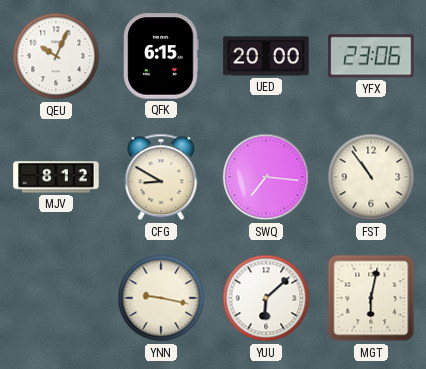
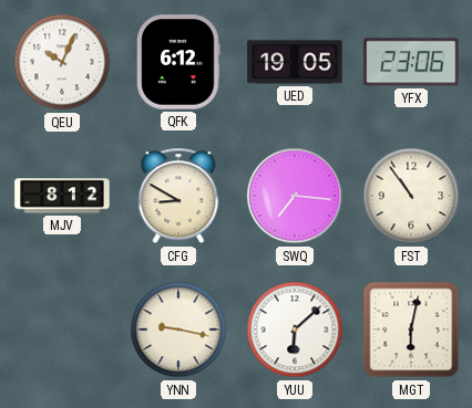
QFK: 6:15 -> 6:12
UED: 20:00 -> 19:05
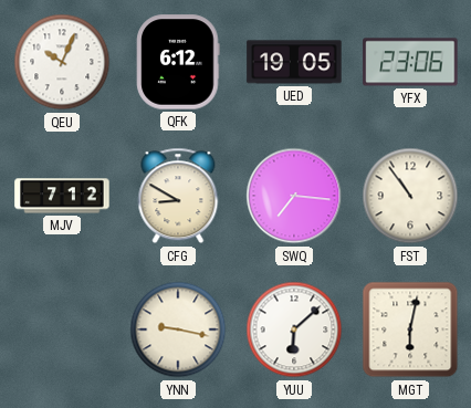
MJV: 8:12 -> 7:12
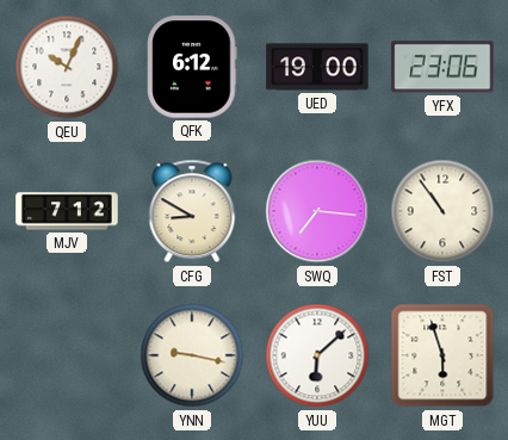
UED: 19:05 -> 19:00
MGT: 6:02 -> 5:57
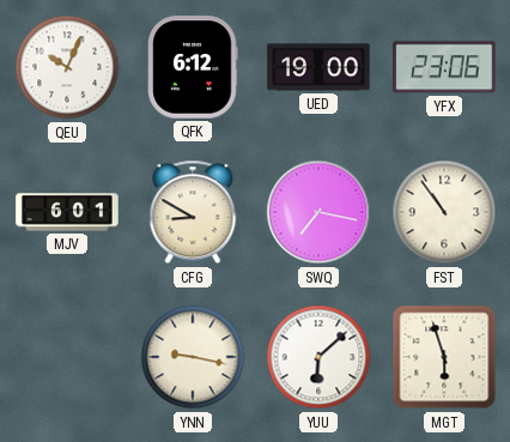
MJV: 7:12 -> 6:01
SWQ: 7:16 -> 7:17
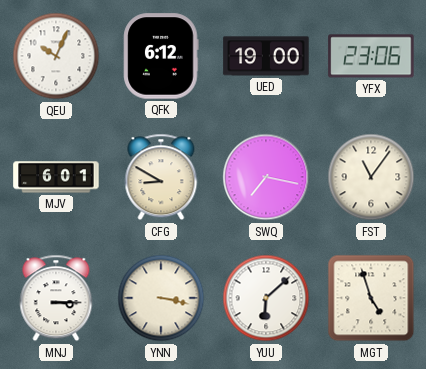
FST: 10:54 -> 11:06
MNJ: none -> 3:15
YNN: 9:17 -> 3:17
MGT: 5:57 -> 4:57
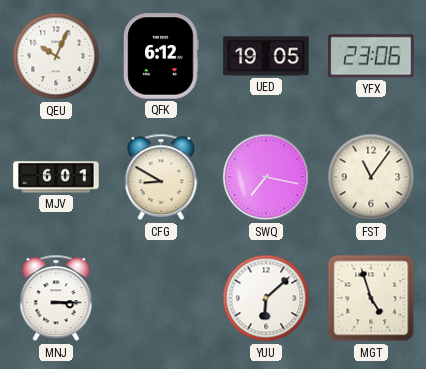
UED: 19:00 -> 19:05
YNN: 3:17 -> none
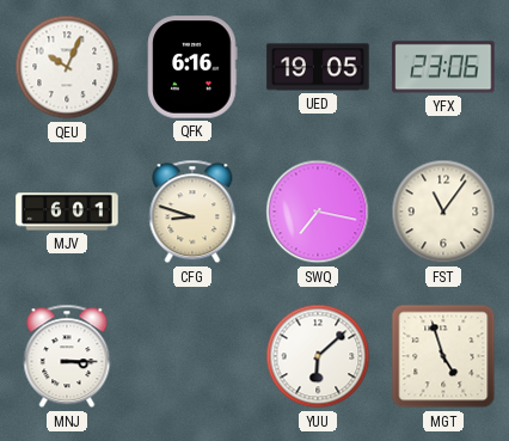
QFK: 6:12 -> 6:16
CFG: 8:50 -> 8:48
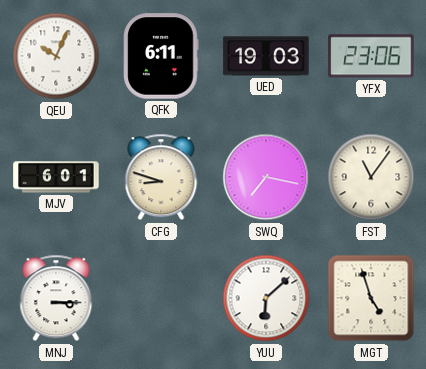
QFK: 6:16 -> 6:11
UED: 19:05 -> 19:03
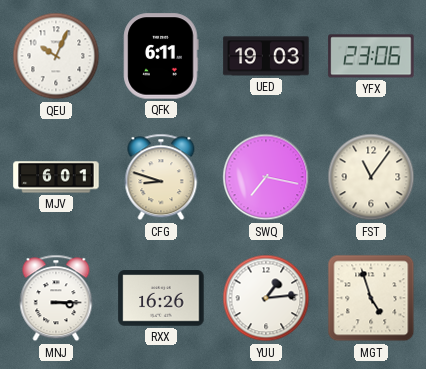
RXX: none -> 16:26
YUU: 6:08 -> 1:14
